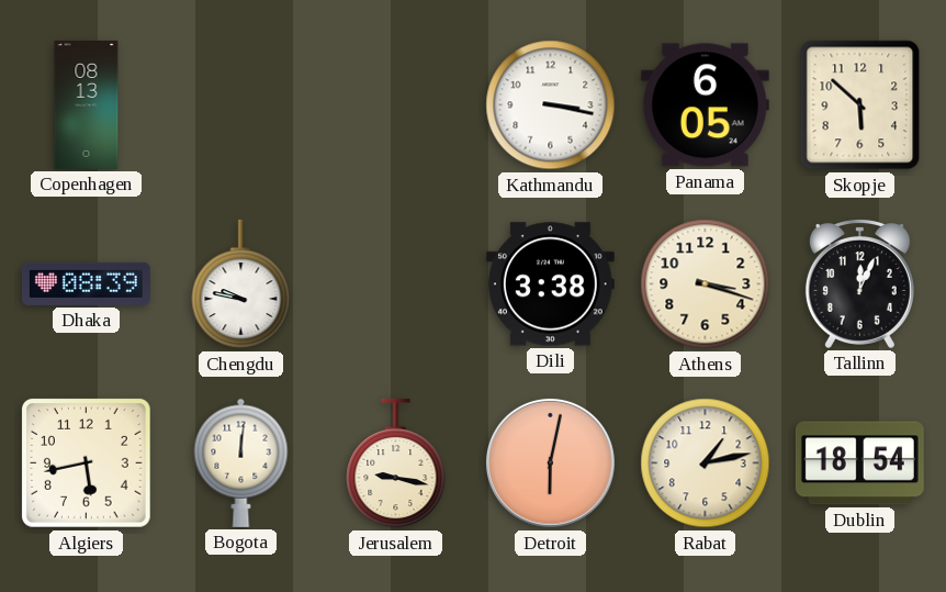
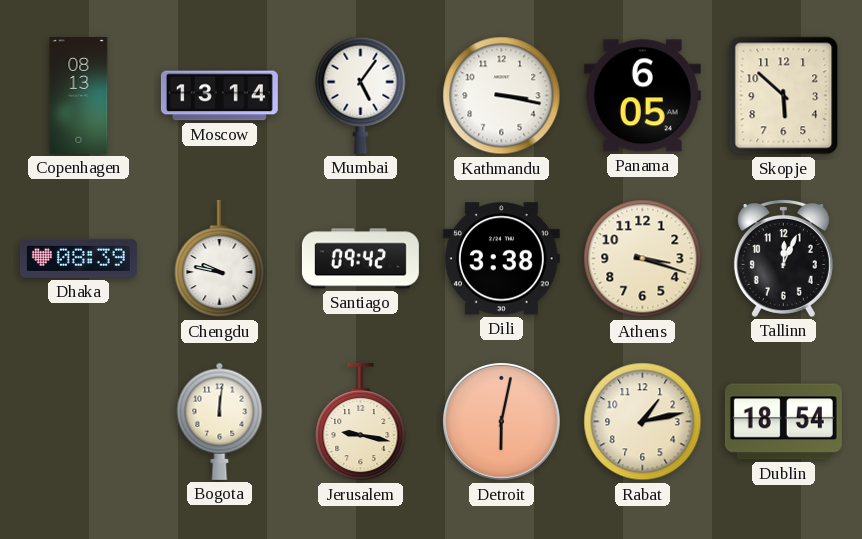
Moscow: none -> 13:14
Mumbai: none -> 5:06
Santiago: none -> 09:42
Algiers: 5:43 -> none
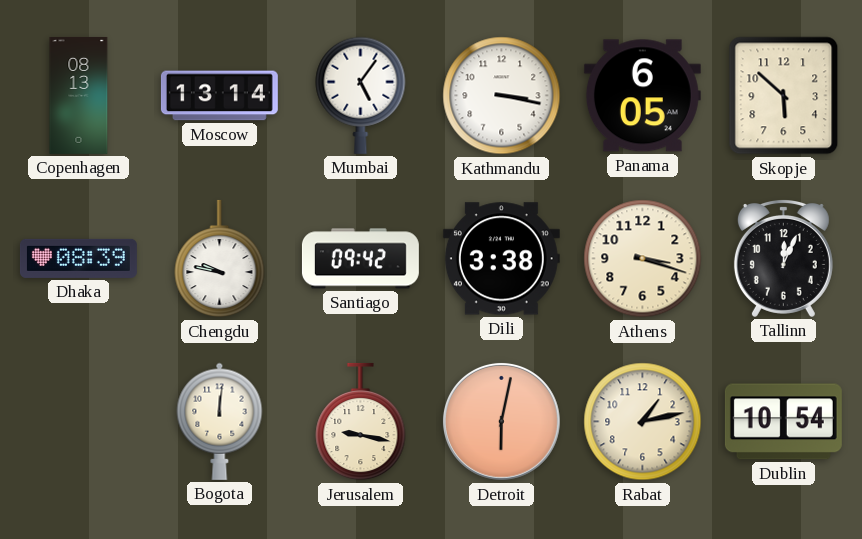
Dublin: 18:54 -> 10:54
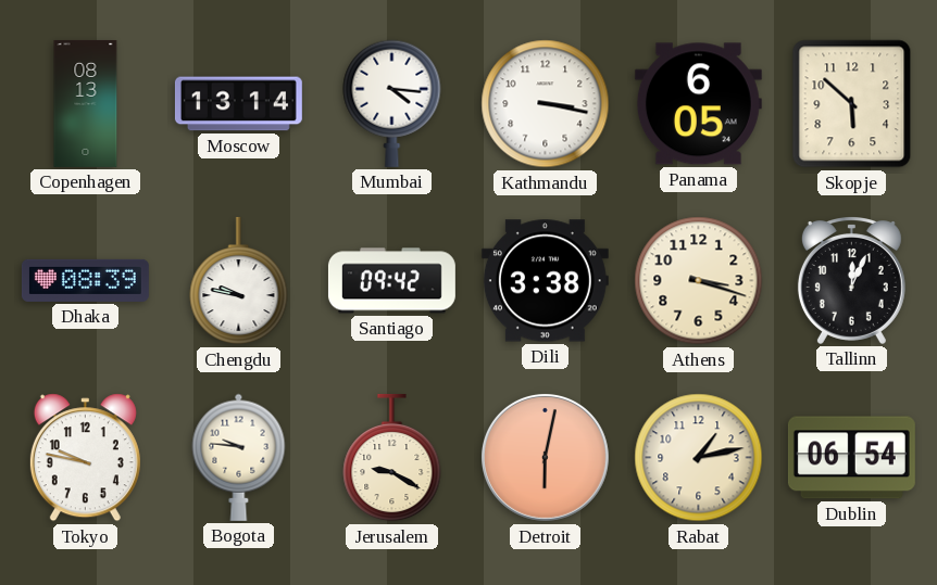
Mumbai: 5:06 -> 4:16
Tokyo: none -> 9:47
Bogota: 12:01 -> 9:46
Jerusalem: 9:17 -> 9:20
Dublin: 10:54 -> 06:54
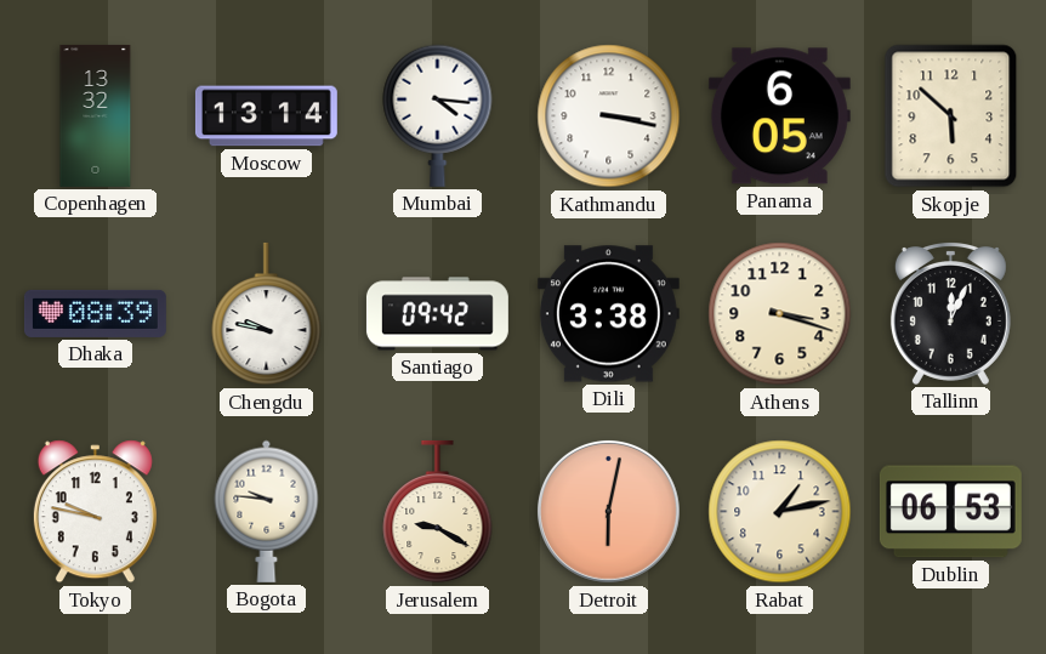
Copenhagen: 08:13 -> 13:32
Dublin: 06:54 -> 06:53
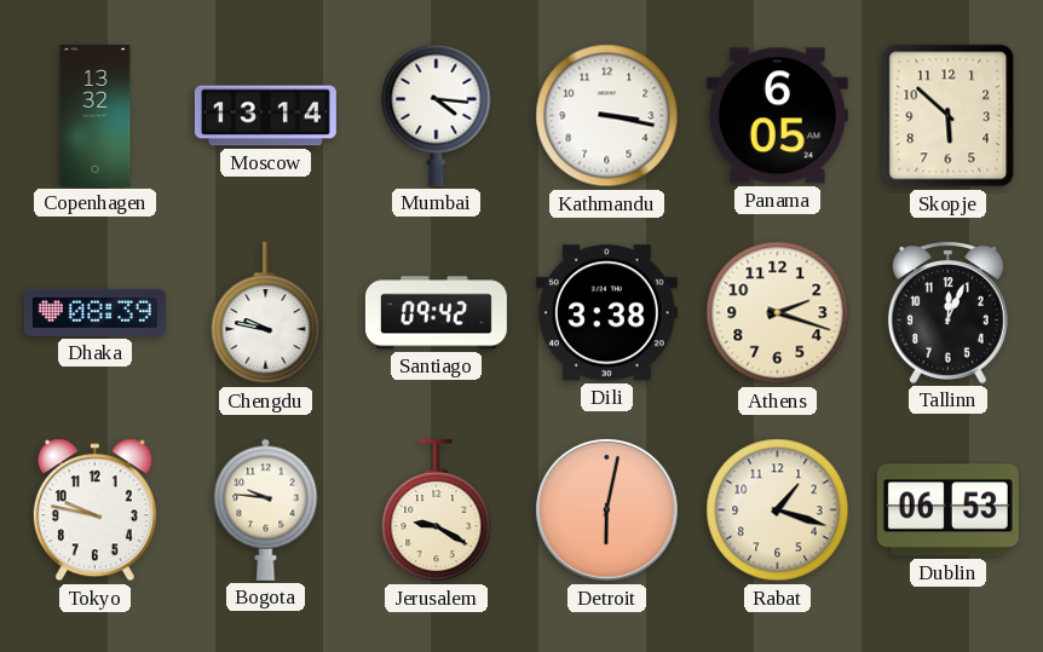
Athens: 3:18 -> 2:18
Rabat: 1:13 -> 1:18
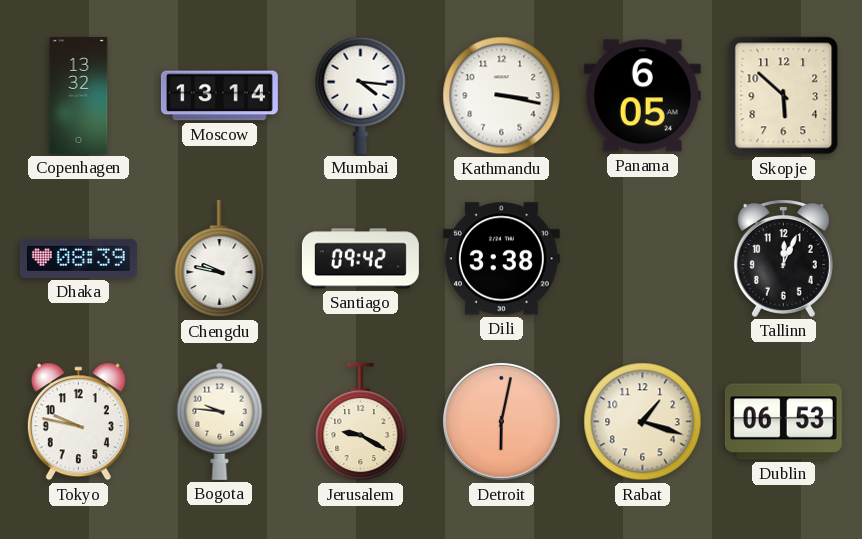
Athens: 2:18 -> none
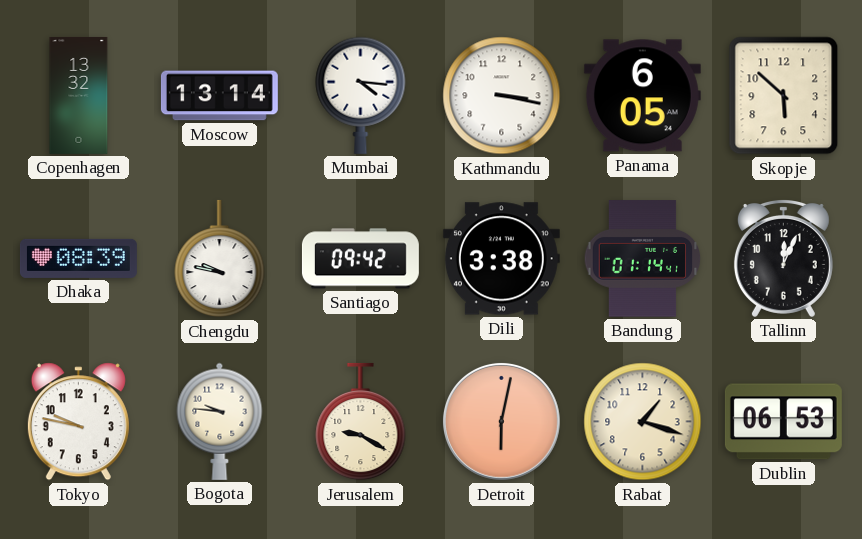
Bandung: none -> 01:14
